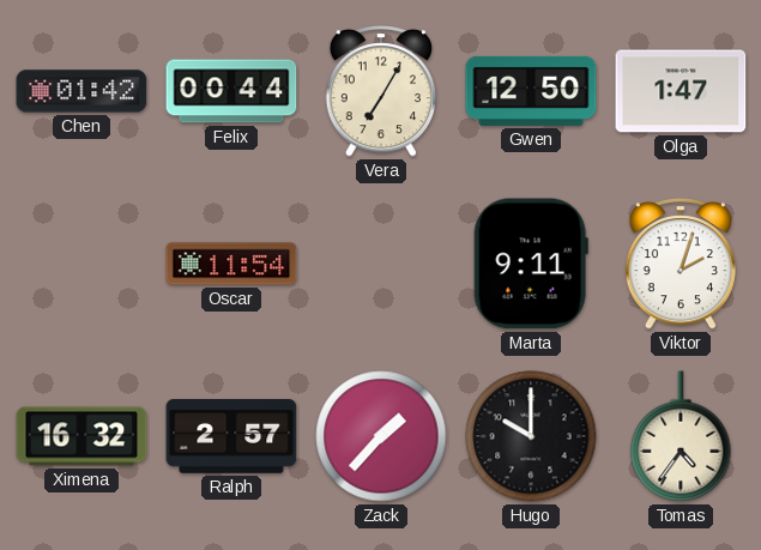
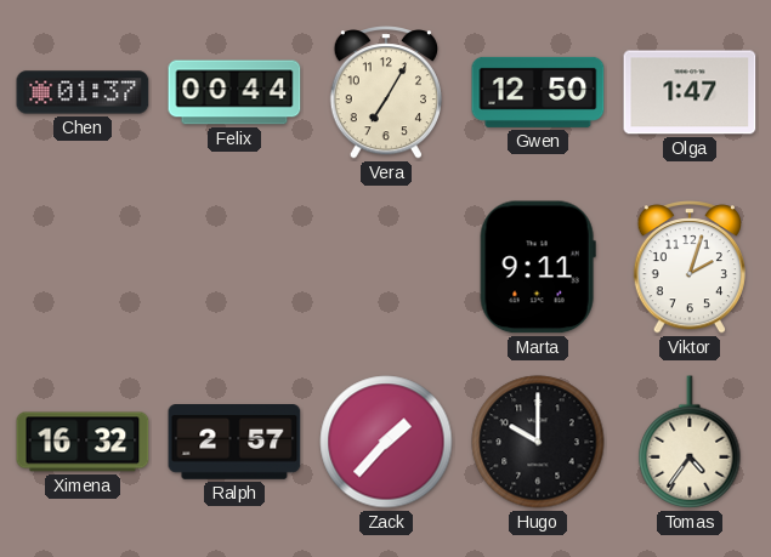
Chen: 01:42 -> 01:37
Oscar: 11:54 -> none
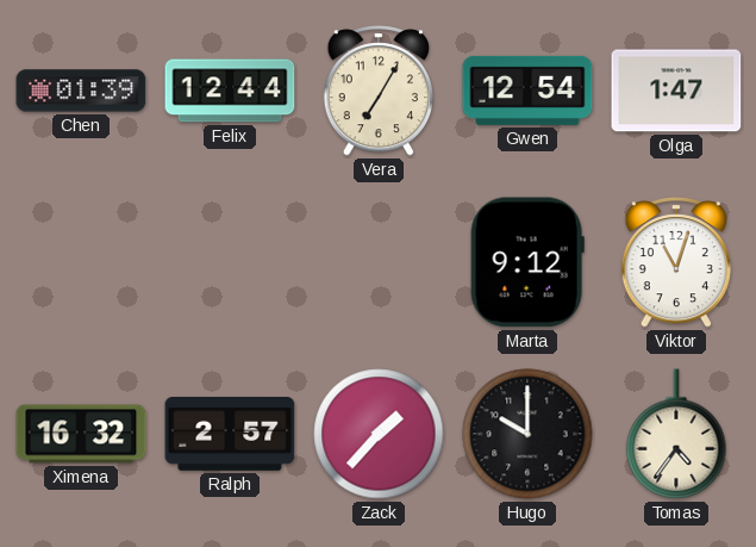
Chen: 01:37 -> 01:39
Felix: 00:44 -> 12:44
Gwen: 12:50 -> 12:54
Marta: 9:11 -> 9:12
Viktor: 2:03 -> 11:03
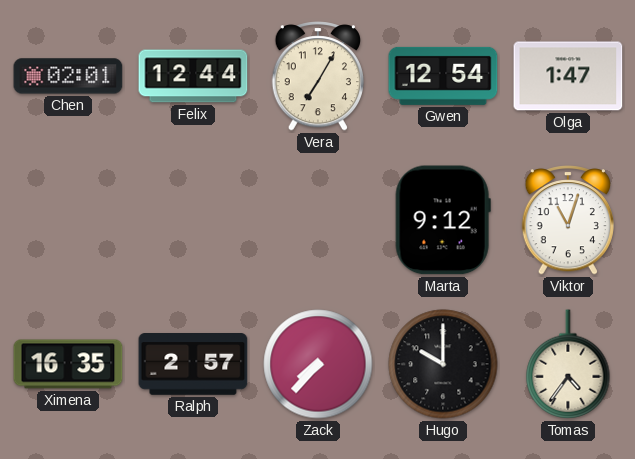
Chen: 01:39 -> 02:01
Ximena: 16:32 -> 16:35
Zack: 1:37 -> 7:37
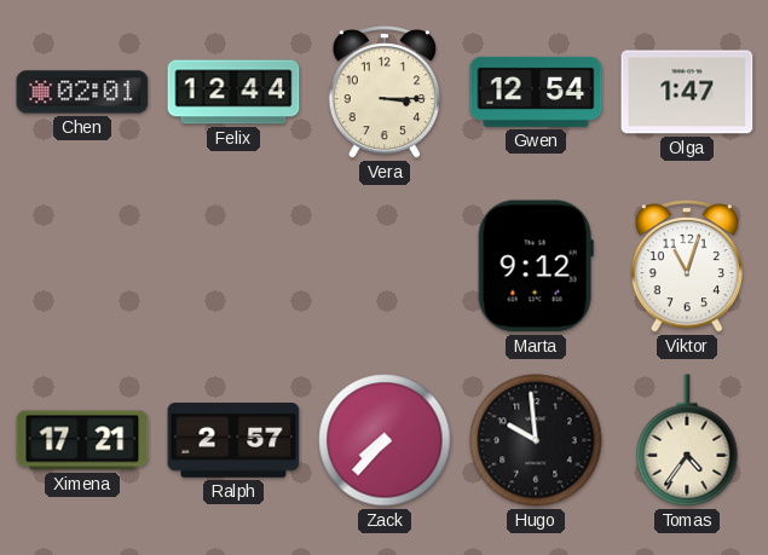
Vera: 7:05 -> 3:15
Ximena: 16:35 -> 17:21
Hugo: 10:00 -> 9:59
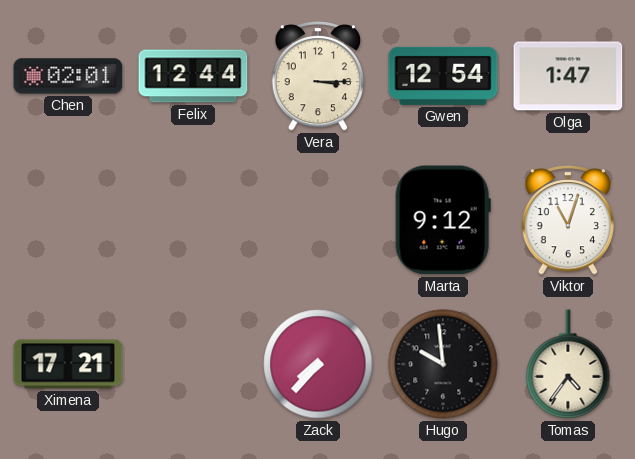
Ralph: 2:57 -> none
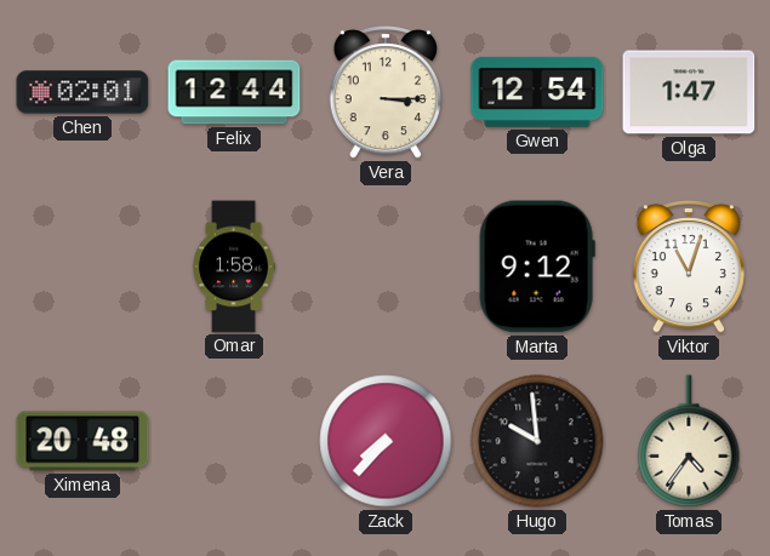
Omar: none -> 1:58
Ximena: 17:21 -> 20:48
